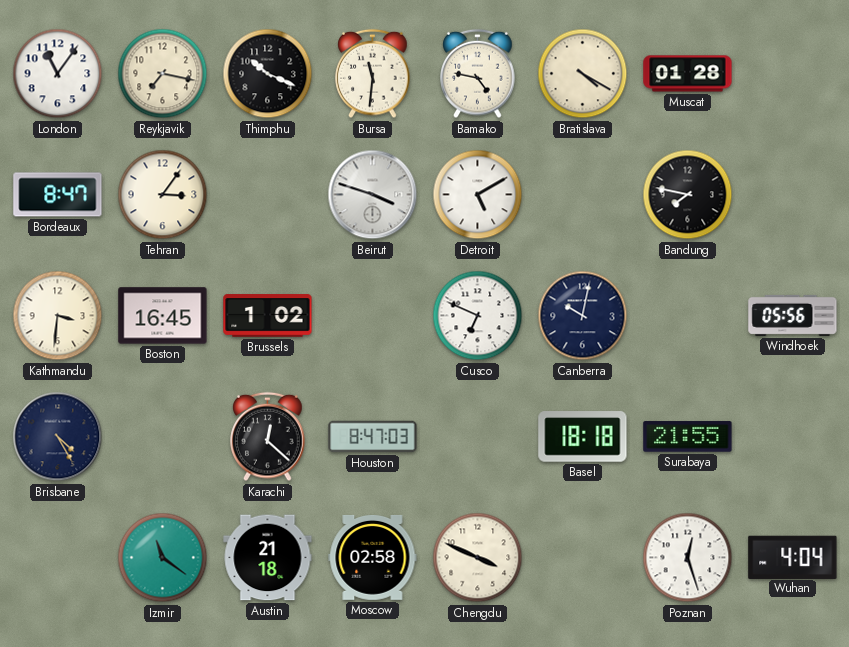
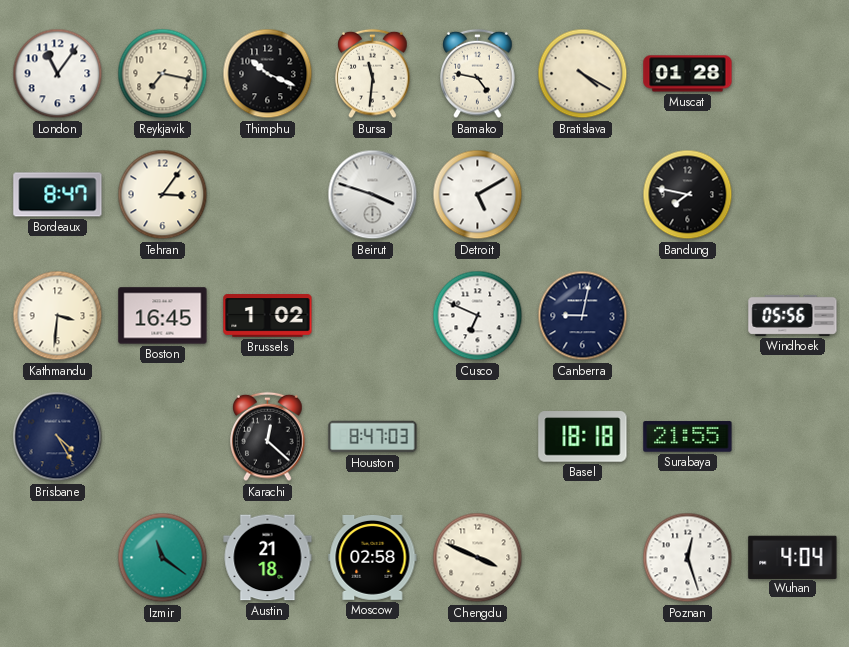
Canberra: 10:02 -> 9:02
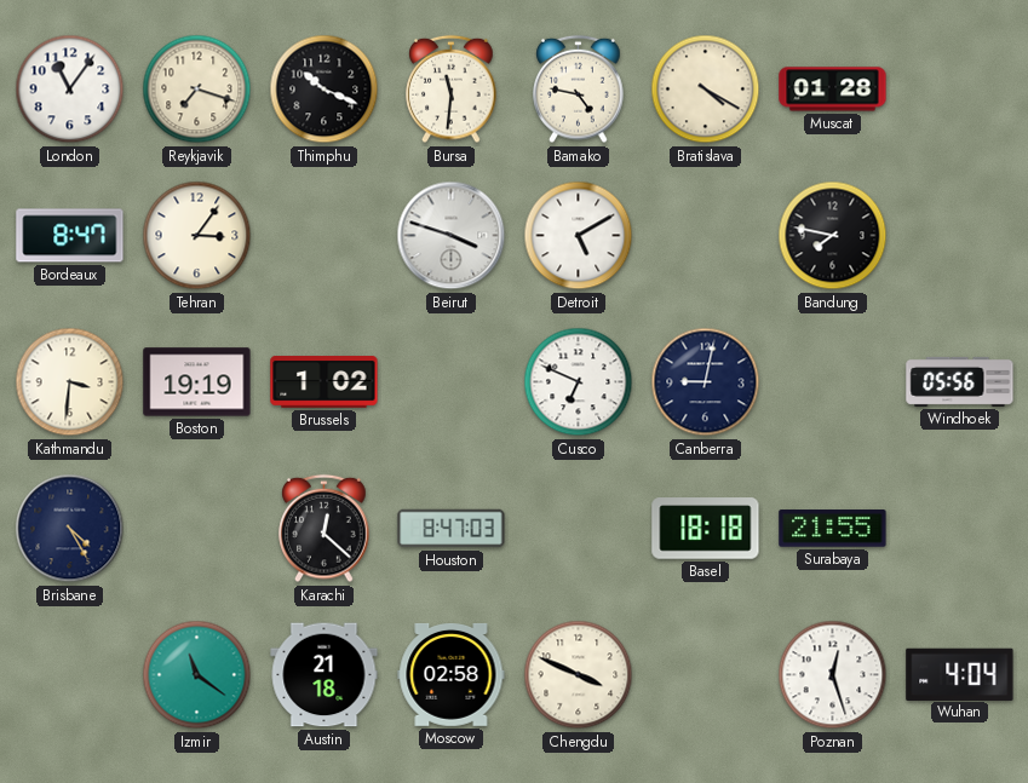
Reykjavik: 7:17 -> 7:18
Boston: 16:45 -> 19:19
